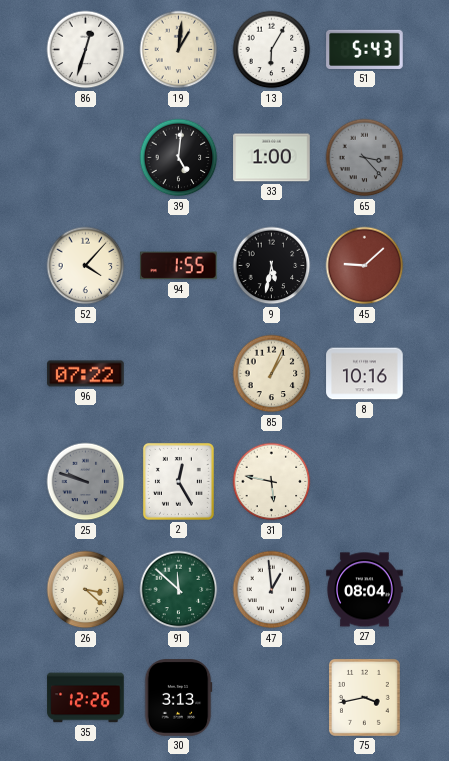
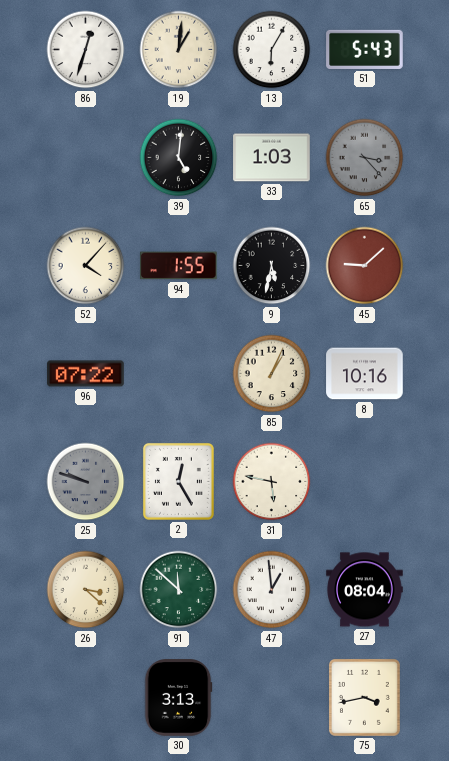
33: 1:00 -> 1:03
35: 12:26 -> none
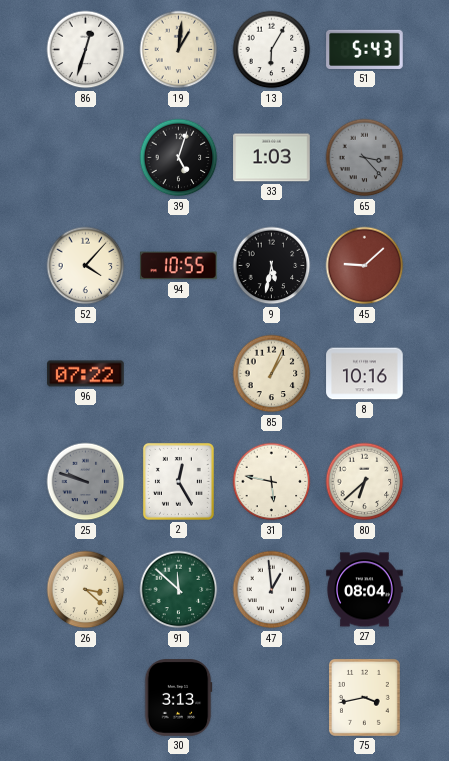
39: 5:01 -> 5:03
94: 1:55 -> 10:55
80: none -> 6:38
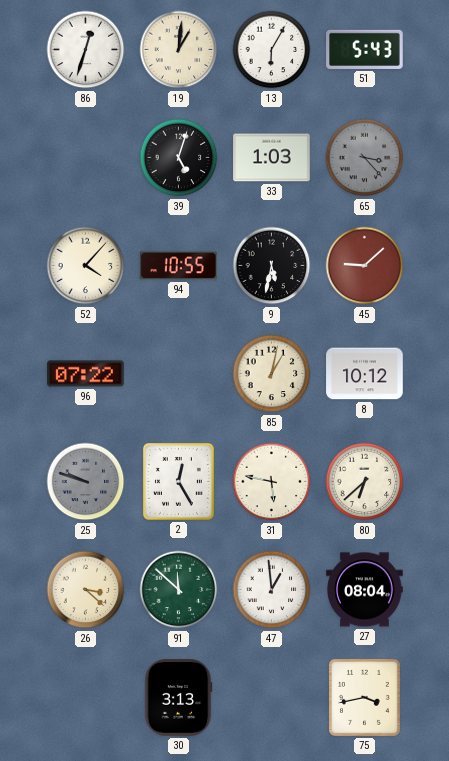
85: 1:04 -> 1:02
8: 10:16 -> 10:12
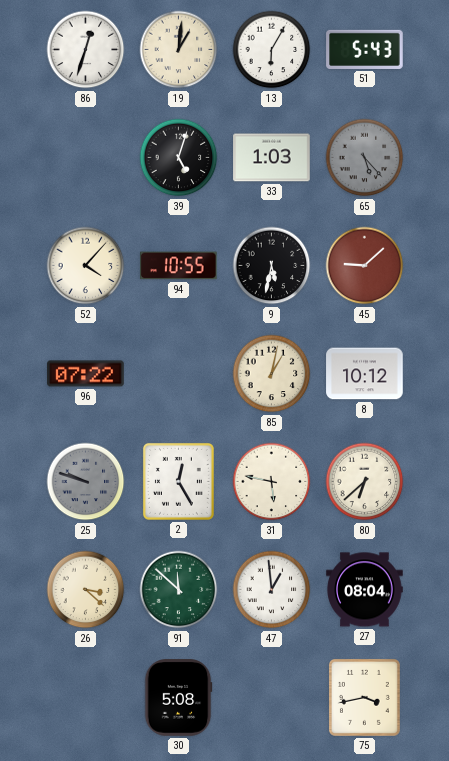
65: 3:23 -> 5:23
30: 3:13 -> 5:08
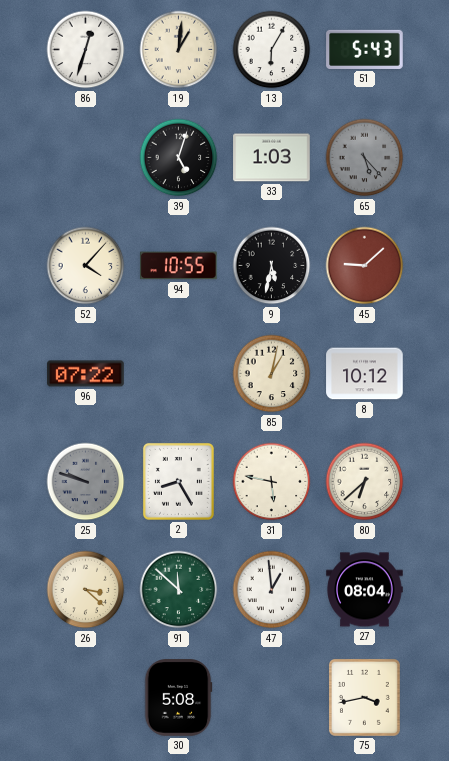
2: 12:25 -> 8:25
